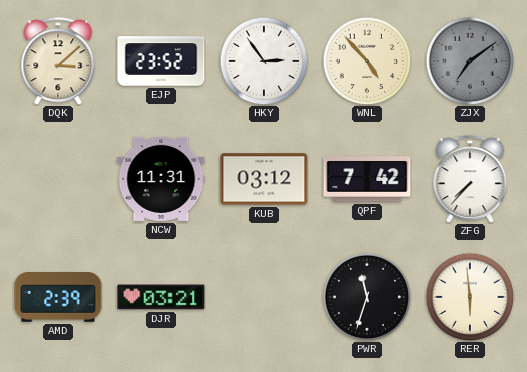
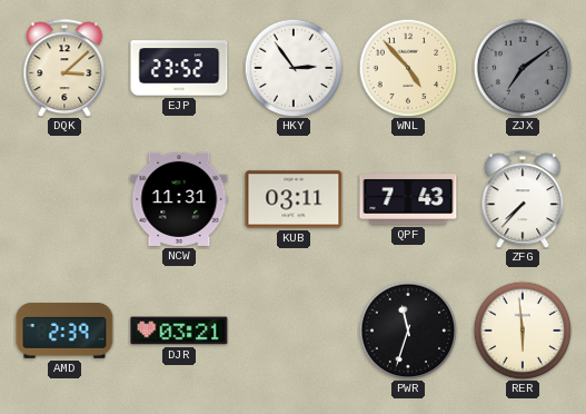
KUB: 03:12 -> 03:11
QPF: 7:42 -> 7:43
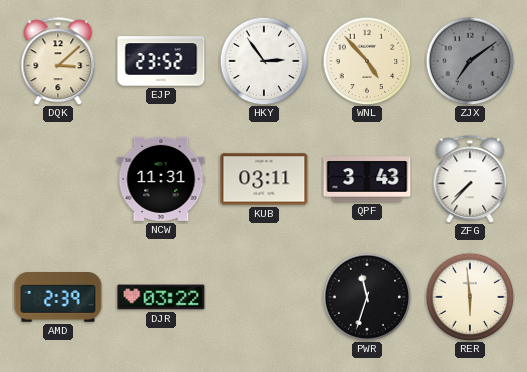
QPF: 7:43 -> 3:43
DJR: 03:21 -> 03:22
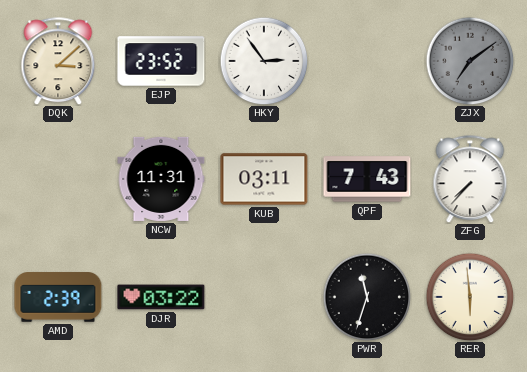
WNL: 4:53 -> none
QPF: 3:43 -> 7:43
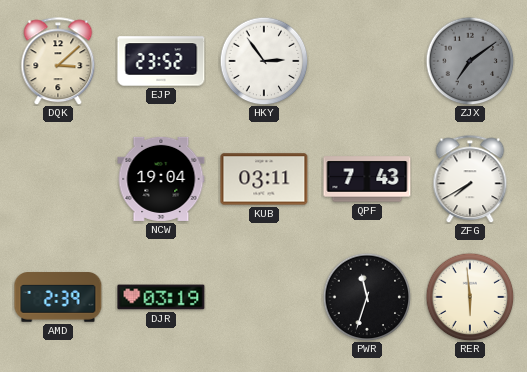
NCW: 11:31 -> 19:04
ZFG: 7:37 -> 7:40
DJR: 03:22 -> 03:19
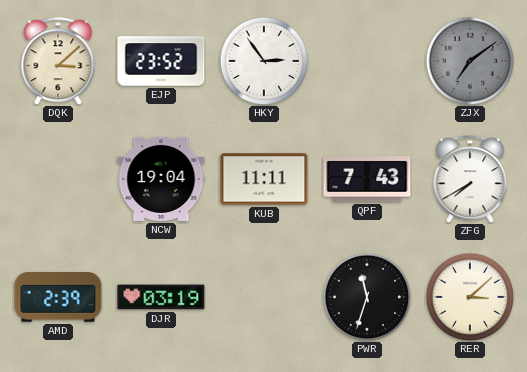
KUB: 03:11 -> 11:11
RER: 5:59 -> 3:08
